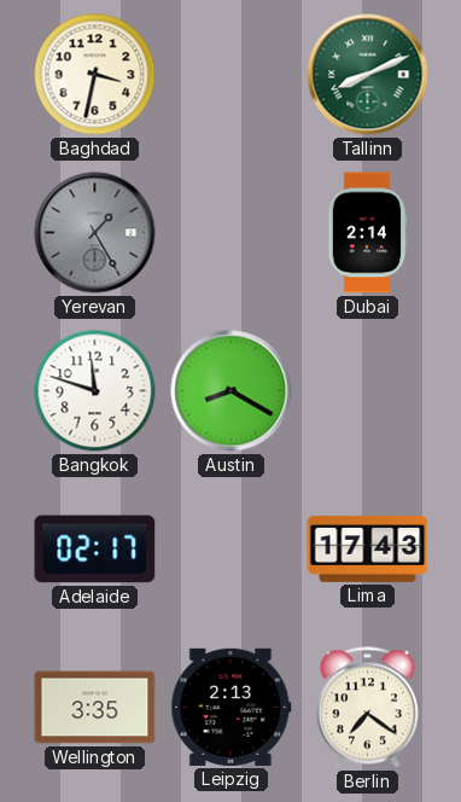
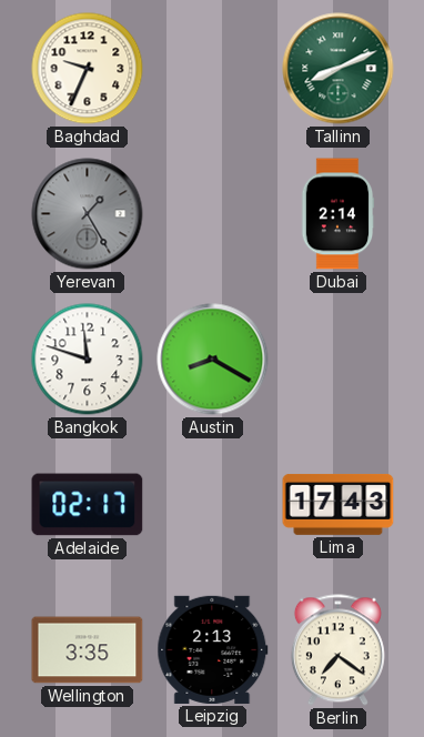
Baghdad: 3:32 -> 9:34
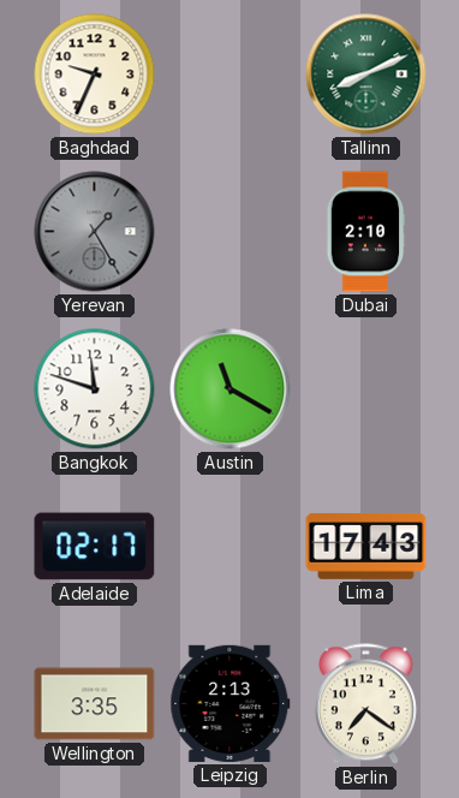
Dubai: 2:14 -> 2:10
Austin: 8:20 -> 11:20
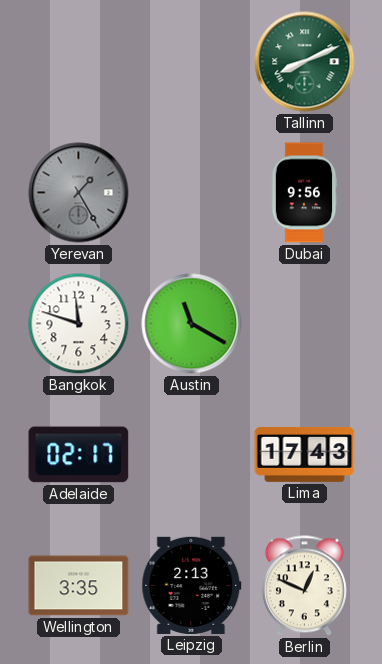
Baghdad: 9:34 -> none
Dubai: 2:10 -> 9:56
Berlin: 7:21 -> 12:49
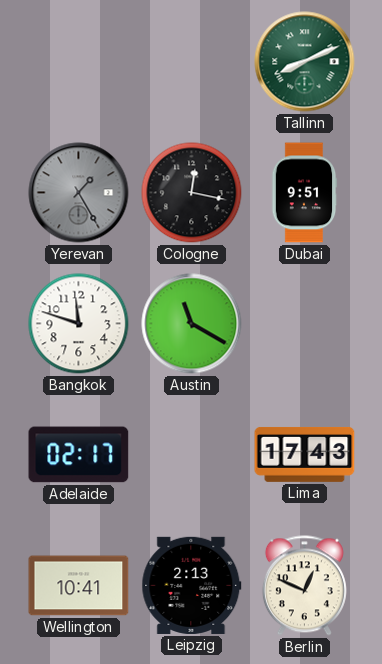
Cologne: none -> 12:17
Dubai: 9:56 -> 9:51
Wellington: 3:35 -> 10:41
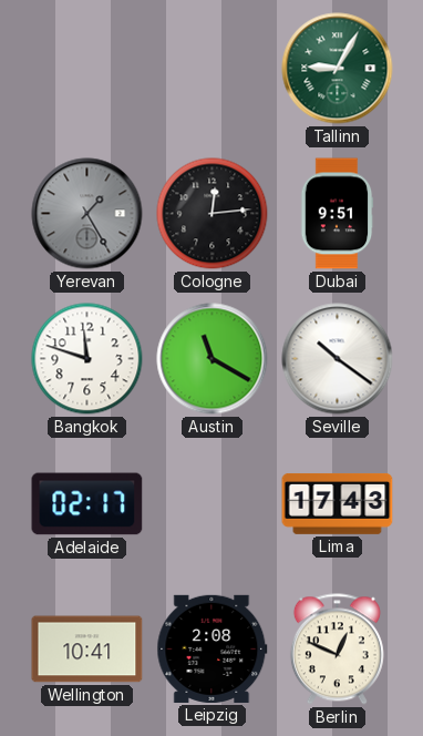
Tallinn: 8:11 -> 9:05
Cologne: 12:17 -> 12:14
Seville: none -> 10:21
Leipzig: 2:13 -> 2:08
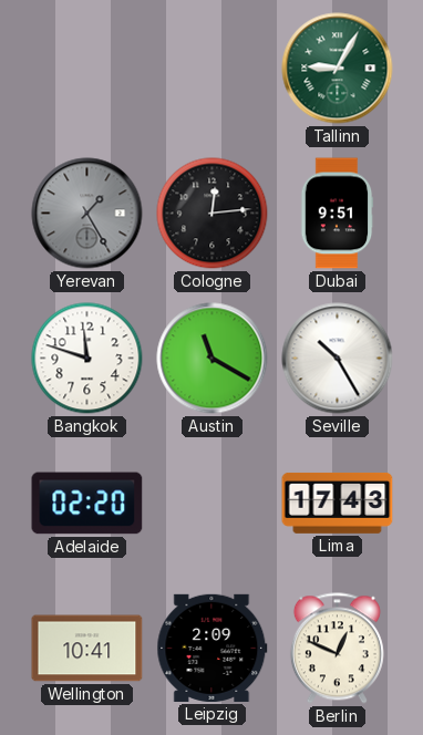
Seville: 10:21 -> 10:25
Adelaide: 02:17 -> 02:20
Leipzig: 2:08 -> 2:09
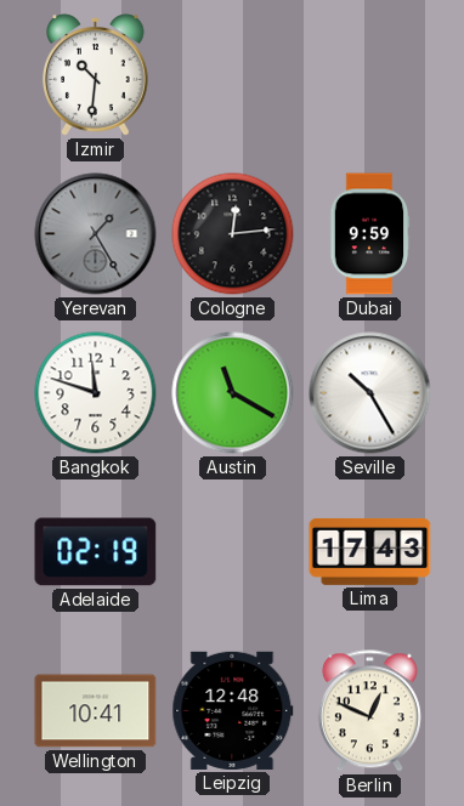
Izmir: none -> 10:31
Tallinn: 9:05 -> none
Dubai: 9:51 -> 9:59
Adelaide: 02:20 -> 02:19
Leipzig: 2:09 -> 12:48
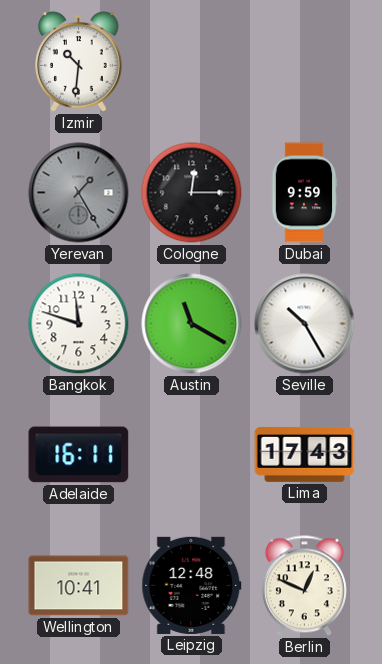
Cologne: 12:14 -> 12:15
Adelaide: 02:19 -> 16:11
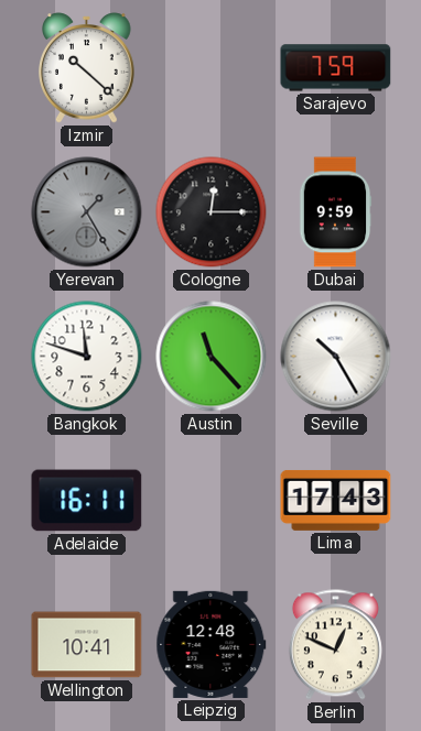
Izmir: 10:31 -> 10:22
Sarajevo: none -> 7:59
Austin: 11:20 -> 11:23
